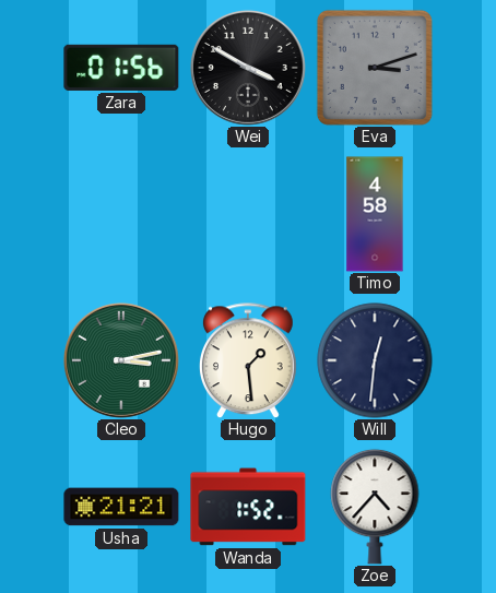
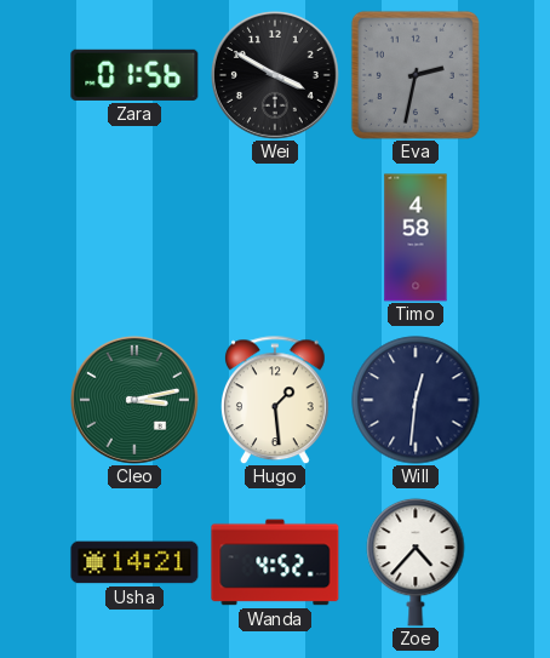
Eva: 3:12 -> 2:32
Usha: 21:21 -> 14:21
Wanda: 1:52 -> 4:52
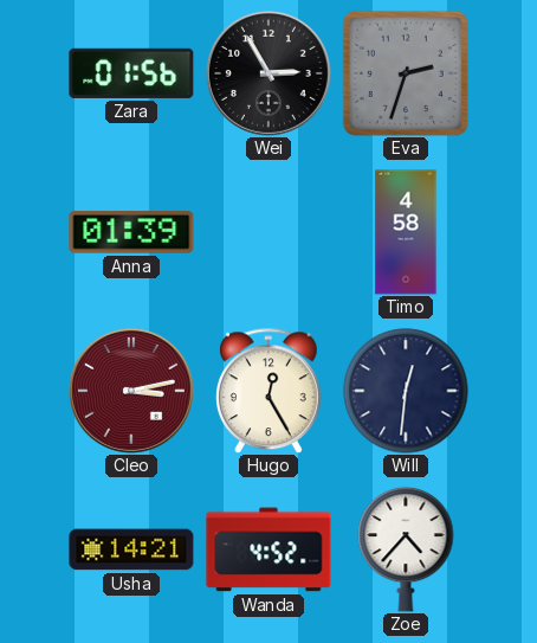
Wei: 3:50 -> 2:55
Eva: 2:32 -> 2:33
Anna: none -> 01:39
Cleo dial: green -> burgundy
Hugo: 1:29 -> 12:25
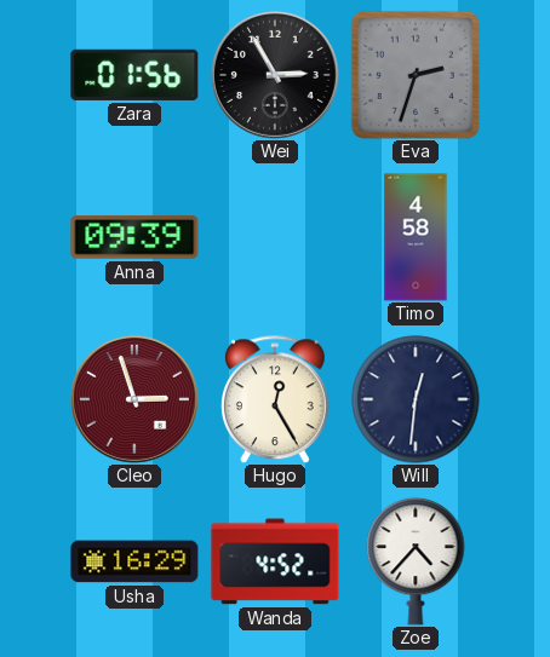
Anna: 01:39 -> 09:39
Cleo: 3:13 -> 2:57
Usha: 14:21 -> 16:29
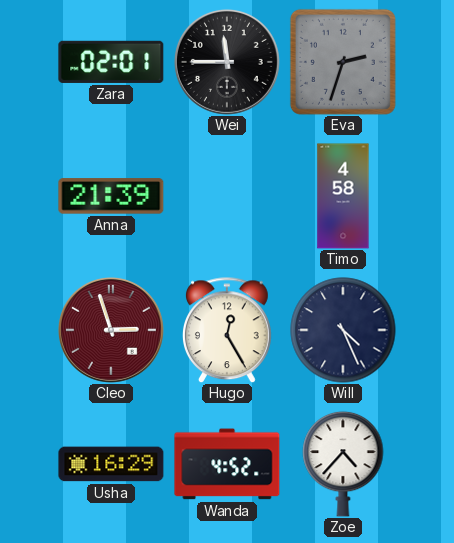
Zara: 01:56 -> 02:01
Wei: 2:55 -> 11:45
Anna: 09:39 -> 21:39
Will: 12:31 -> 4:26
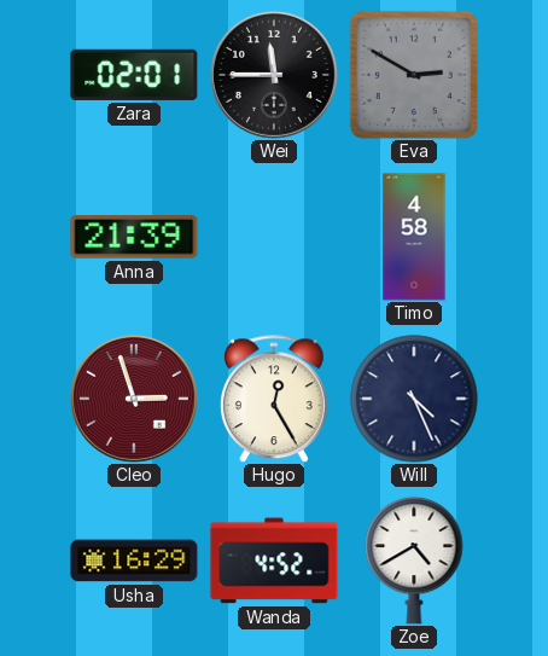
Eva: 2:33 -> 2:50
Zoe: 4:37 -> 4:40
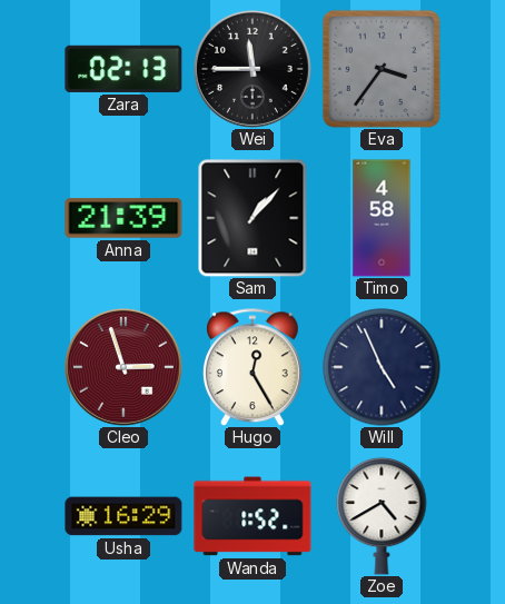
Zara: 02:01 -> 02:13
Eva: 2:50 -> 3:36
Sam: none -> 1:07
Will: 4:26 -> 4:56
Wanda: 4:52 -> 1:52
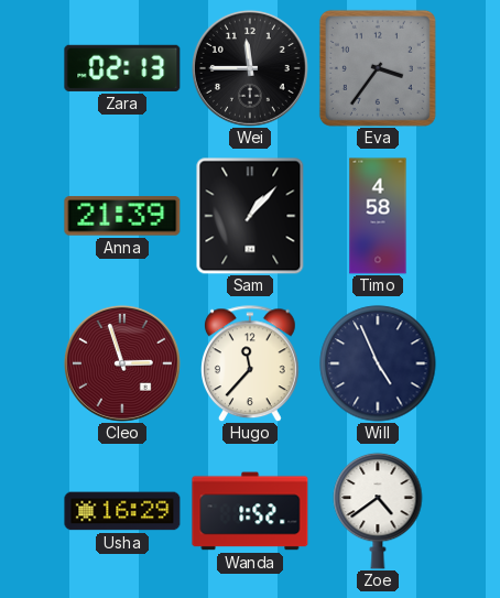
Hugo: 12:25 -> 11:37
Zoe: 4:40 -> 4:39
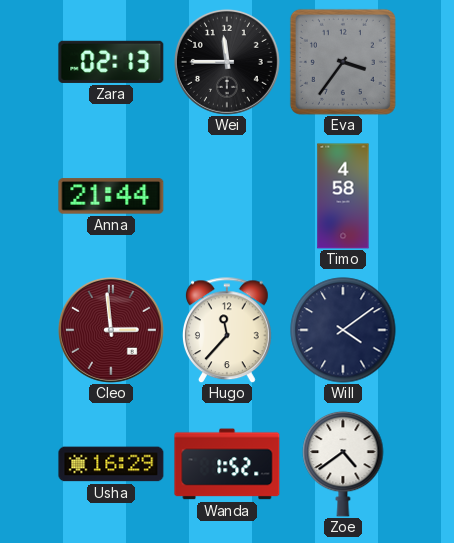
Anna: 21:39 -> 21:44
Sam: 1:07 -> none
Cleo: 2:57 -> 2:59
Will: 4:56 -> 4:09
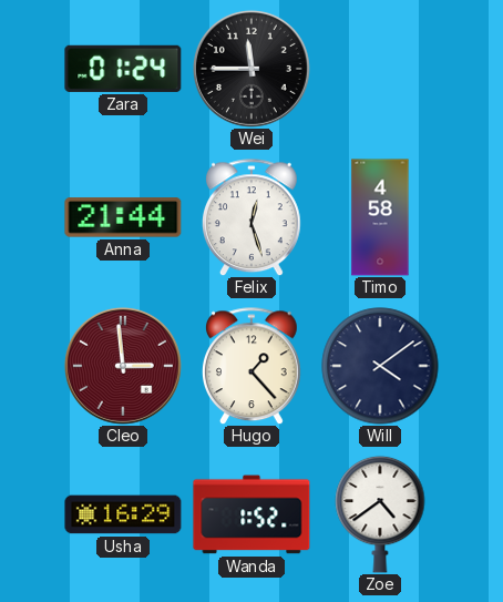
Zara: 02:13 -> 01:24
Eva: 3:36 -> none
Felix: none -> 12:27
Hugo: 11:37 -> 1:23
